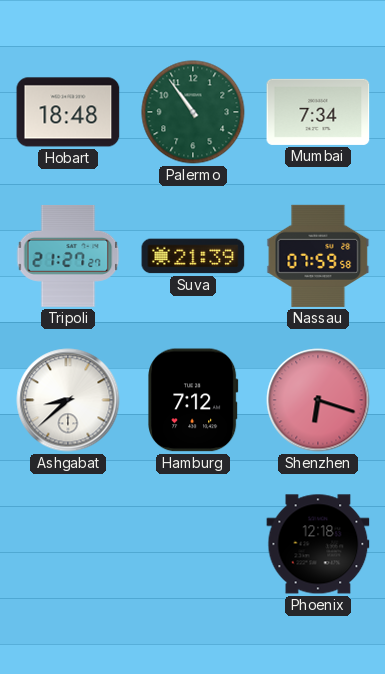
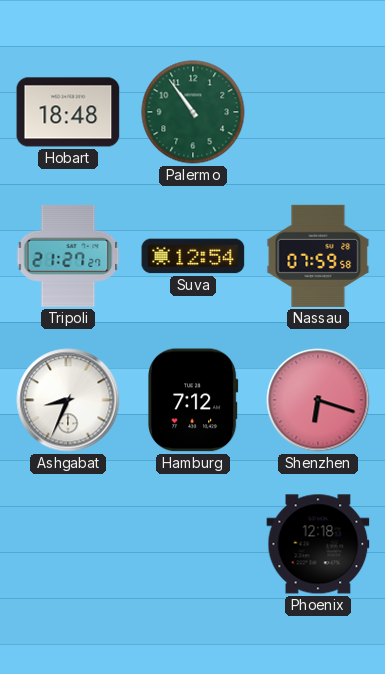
Mumbai: 7:34 -> none
Suva: 21:39 -> 12:54
Ashgabat: 8:38 -> 8:34
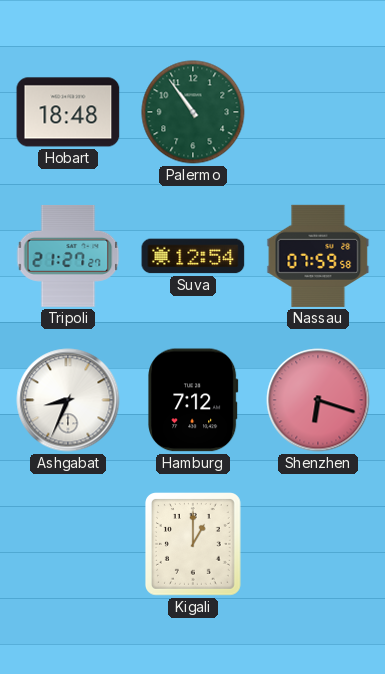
Kigali: none -> 1:00
Phoenix: 12:18 -> none
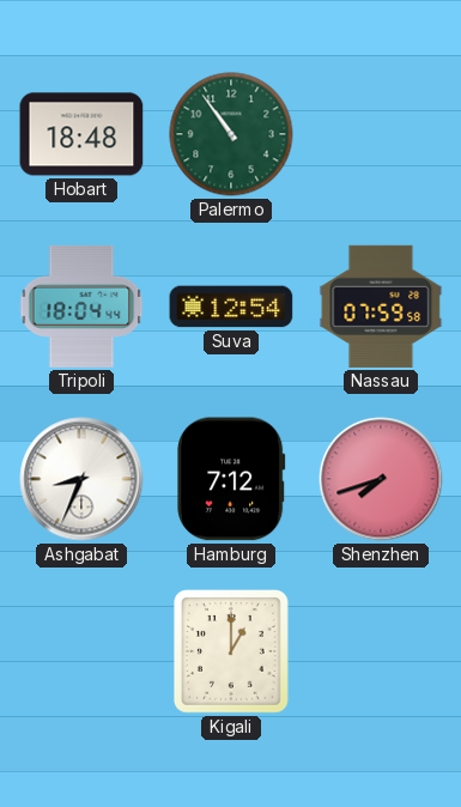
Tripoli: 21:27 -> 18:04
Shenzhen: 6:18 -> 7:42
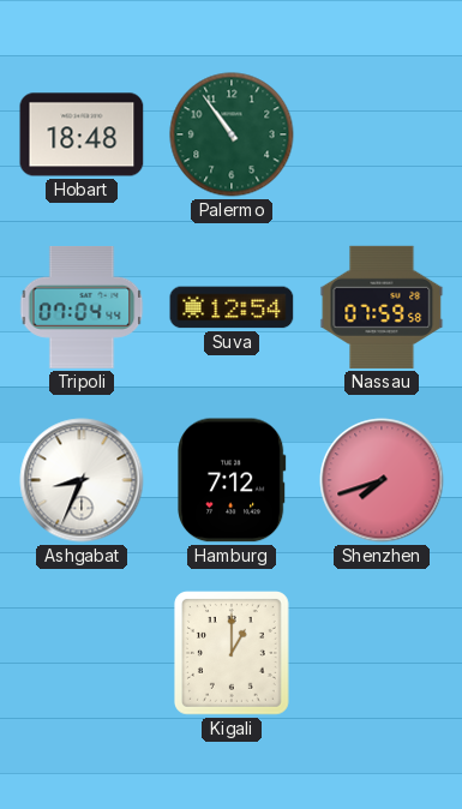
Tripoli: 18:04 -> 07:04
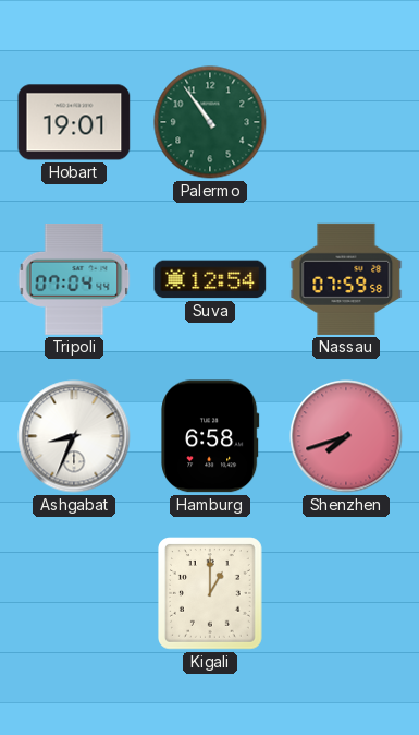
Hobart: 18:48 -> 19:01
Hamburg: 7:12 -> 6:58
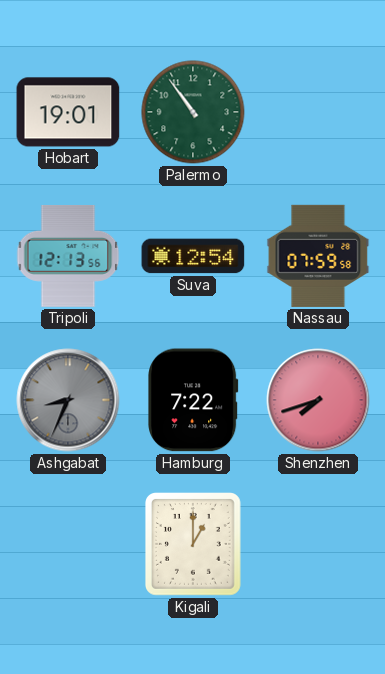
Tripoli: 07:04 -> 12:13
Ashgabat dial: white -> grey
Hamburg: 6:58 -> 7:22
